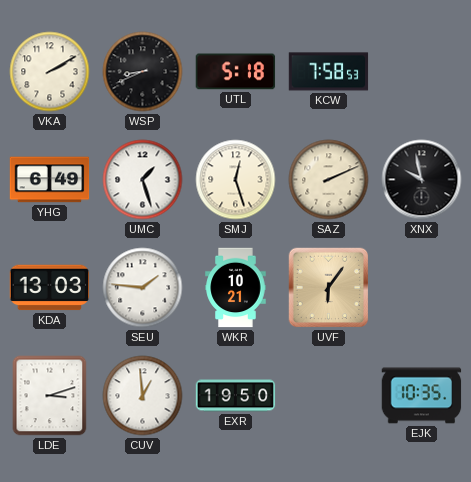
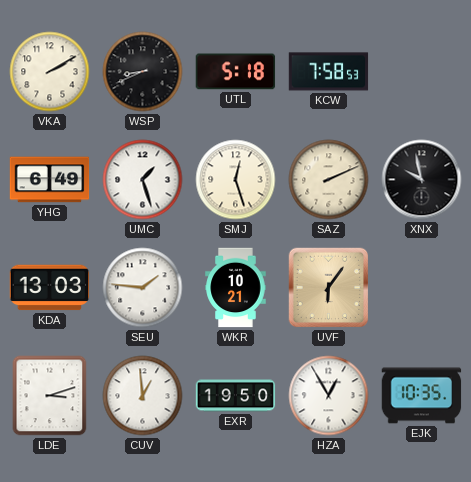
HZA: none -> 12:55
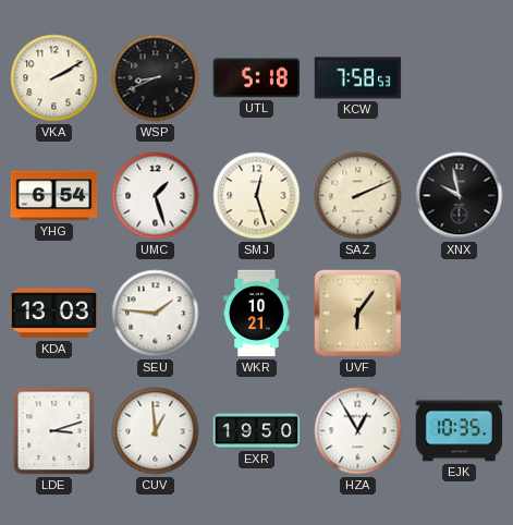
YHG: 6:49 -> 6:54
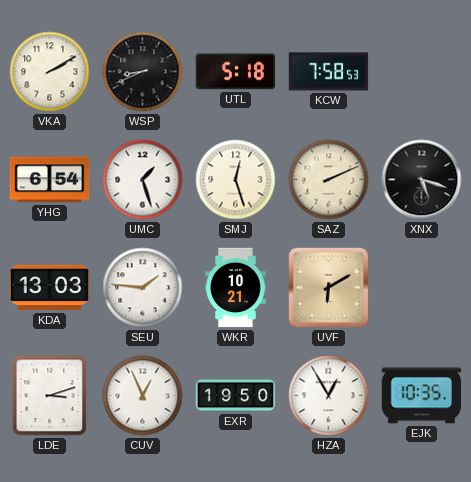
XNX: 9:58 -> 5:18
UVF: 6:06 -> 6:10
CUV: 12:59 -> 12:56
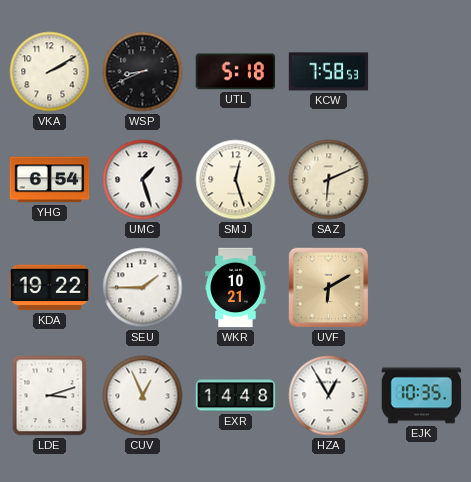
SAZ: 2:11 -> 6:11
XNX: 5:18 -> none
KDA: 13:03 -> 19:22
SEU: 1:46 -> 1:45
EXR: 19:50 -> 14:48
